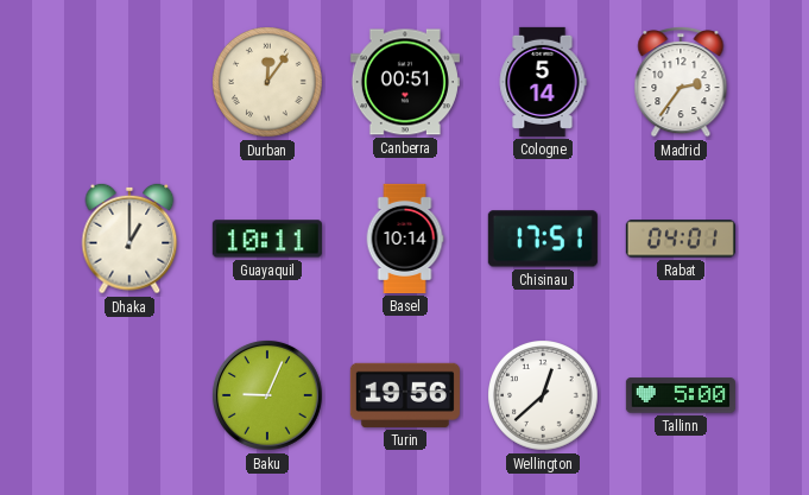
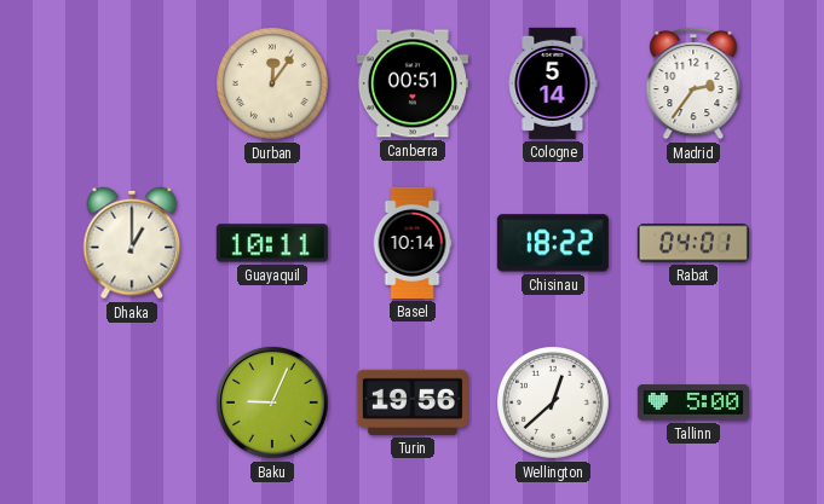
Chisinau: 17:51 -> 18:22
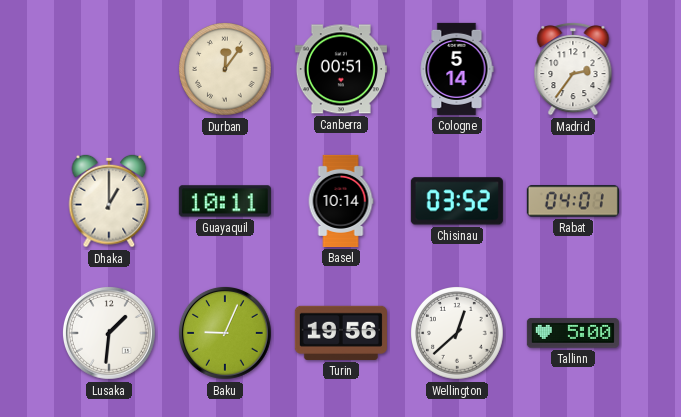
Chisinau: 18:22 -> 03:52
Lusaka: none -> 1:31
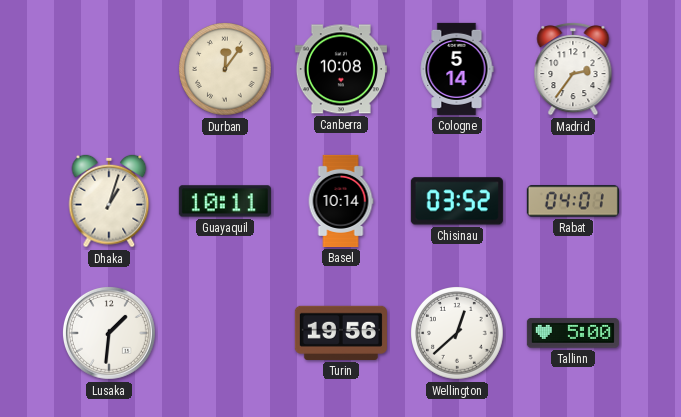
Canberra: 00:51 -> 10:08
Dhaka: 1:00 -> 1:03
Baku: 9:04 -> none
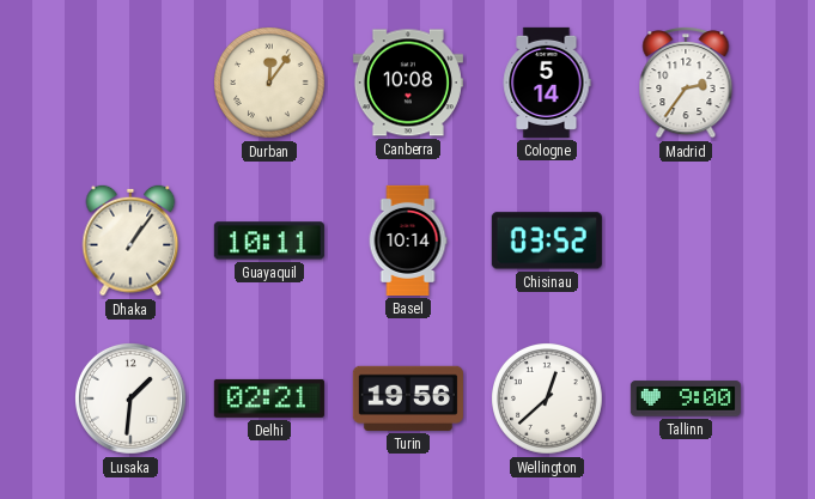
Dhaka: 1:03 -> 1:06
Rabat: 04:01 -> none
Delhi: none -> 02:21
Tallinn: 5:00 -> 9:00
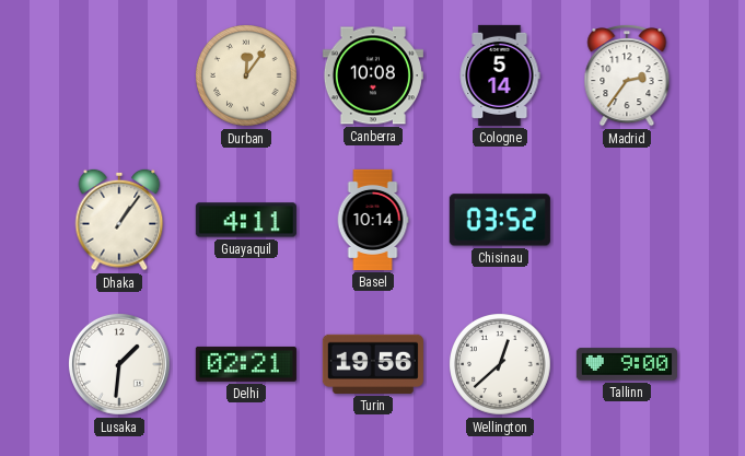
Guayaquil: 10:11 -> 4:11
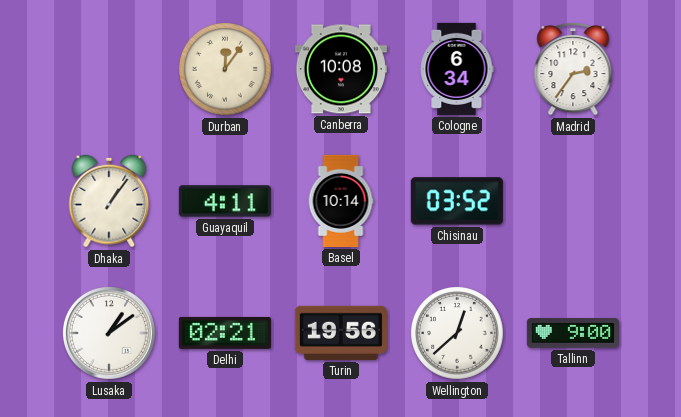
Cologne: 5:14 -> 6:34
Lusaka: 1:31 -> 1:09
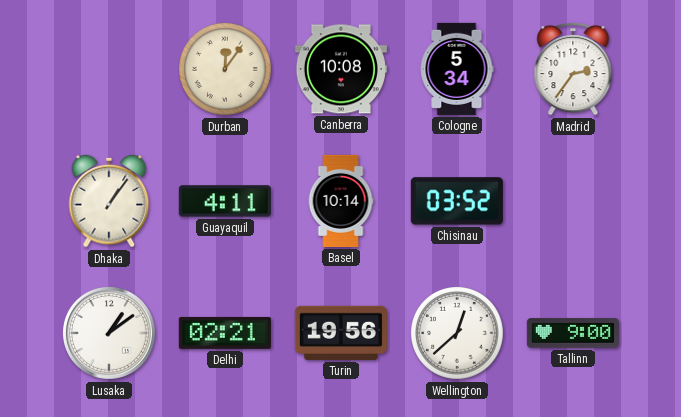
Cologne: 6:34 -> 5:34
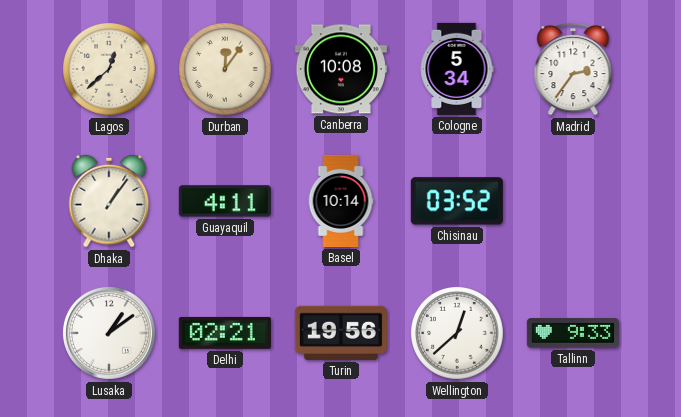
Lagos: none -> 12:38
Tallinn: 9:00 -> 9:33
